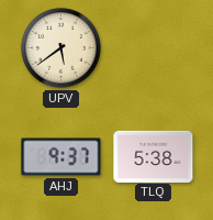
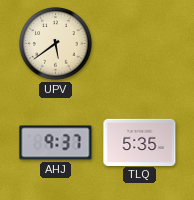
TLQ: 5:38 -> 5:35
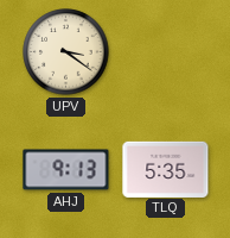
UPV: 5:39 -> 3:21
AHJ: 9:37 -> 9:13
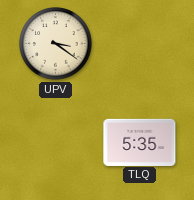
AHJ: 9:13 -> none
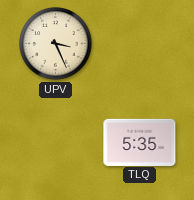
UPV: 3:21 -> 3:26
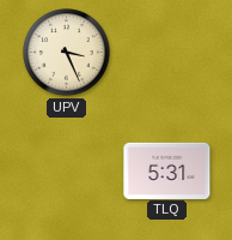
TLQ: 5:35 -> 5:31
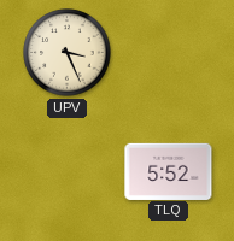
TLQ: 5:31 -> 5:52
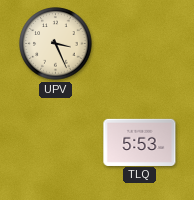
TLQ: 5:52 -> 5:53
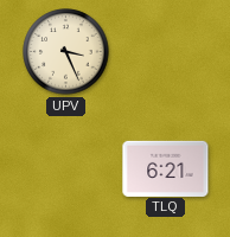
TLQ: 5:53 -> 6:21
